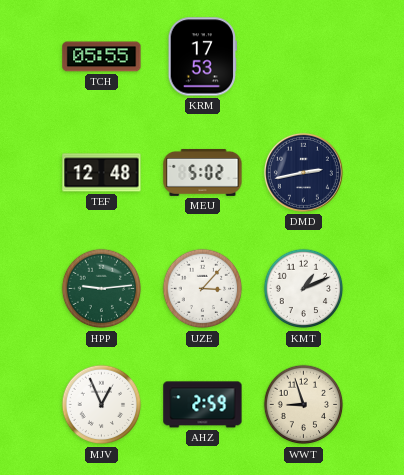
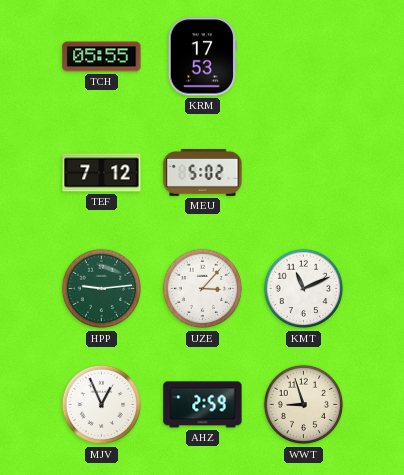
TEF: 12:48 -> 7:12
DMD: 2:43 -> none
KMT: 1:11 -> 11:11
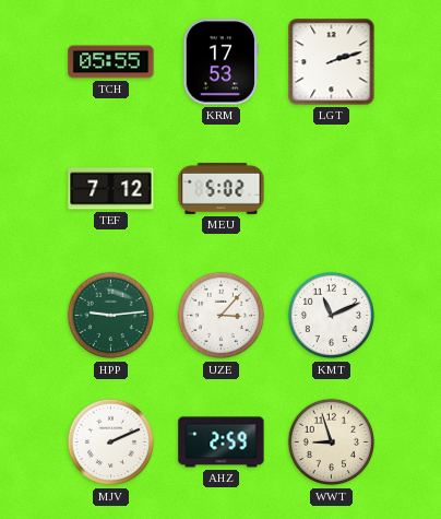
LGT: none -> 2:12
MJV: 12:56 -> 2:11
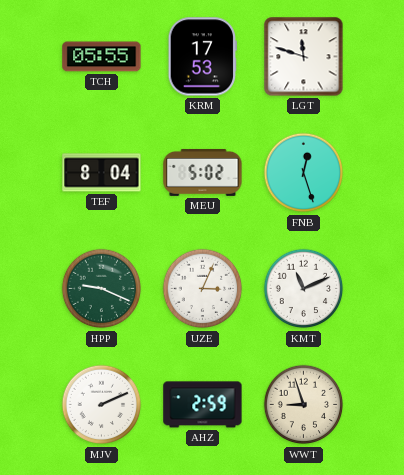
LGT: 2:12 -> 11:48
TEF: 7:12 -> 8:04
FNB: none -> 12:27
HPP: 9:14 -> 9:19
UZE: 3:07 -> 3:04
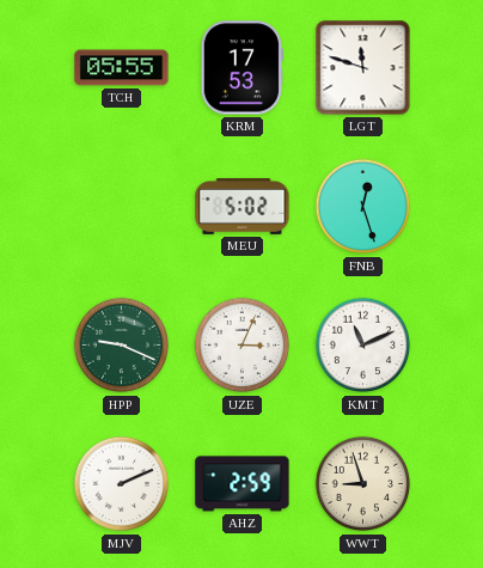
TEF: 8:04 -> none
